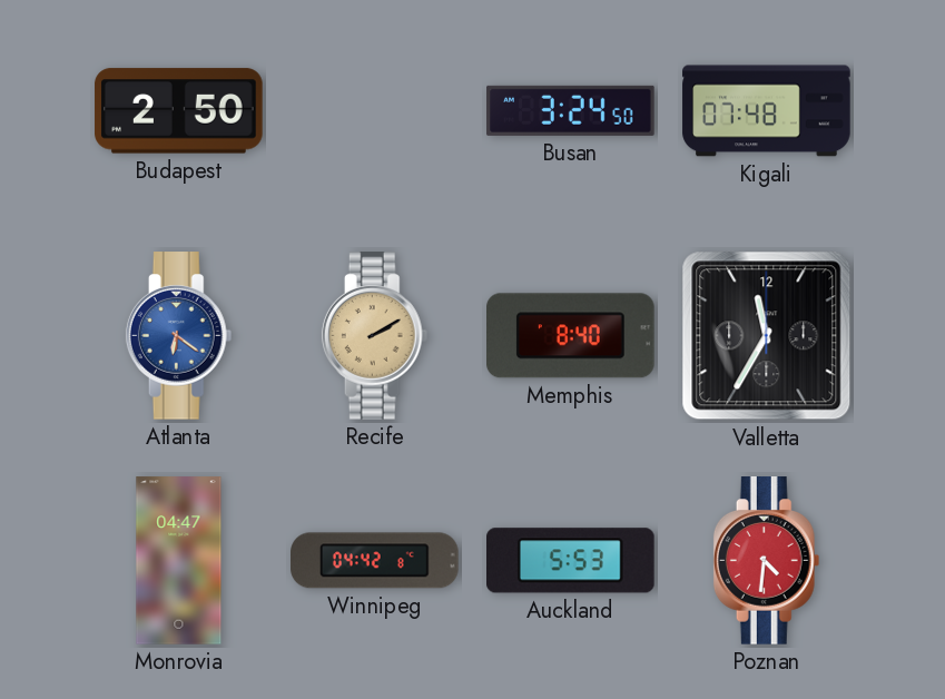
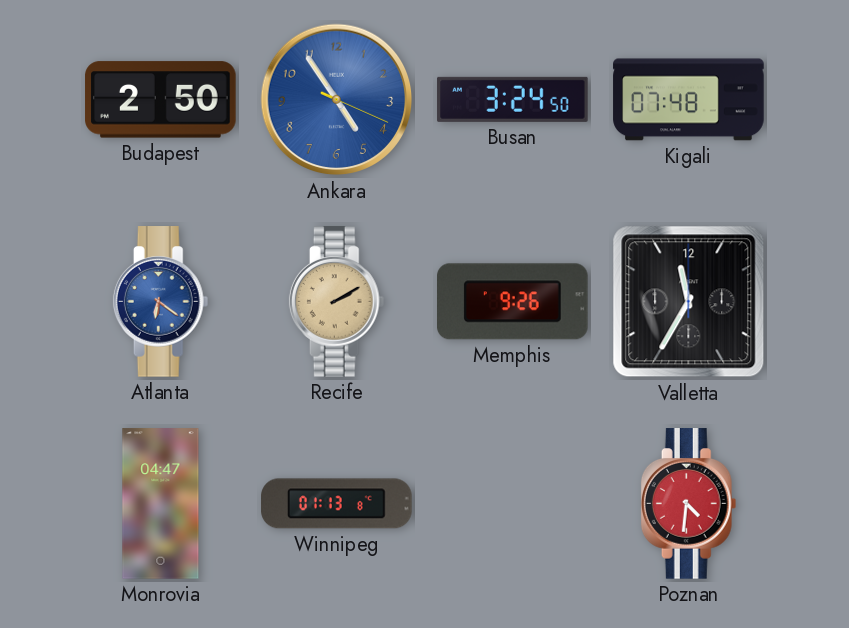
Ankara: none -> 4:54
Memphis: 8:40 -> 9:26
Winnipeg: 04:42 -> 01:13
Auckland: 5:53 -> none
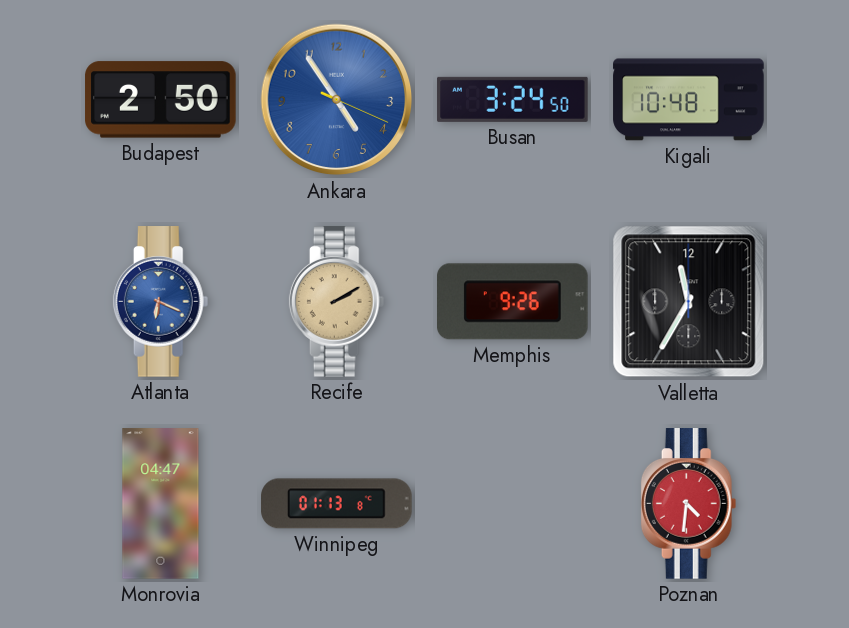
Kigali: 07:48 -> 10:48
Atlanta: 6:21 -> 6:19
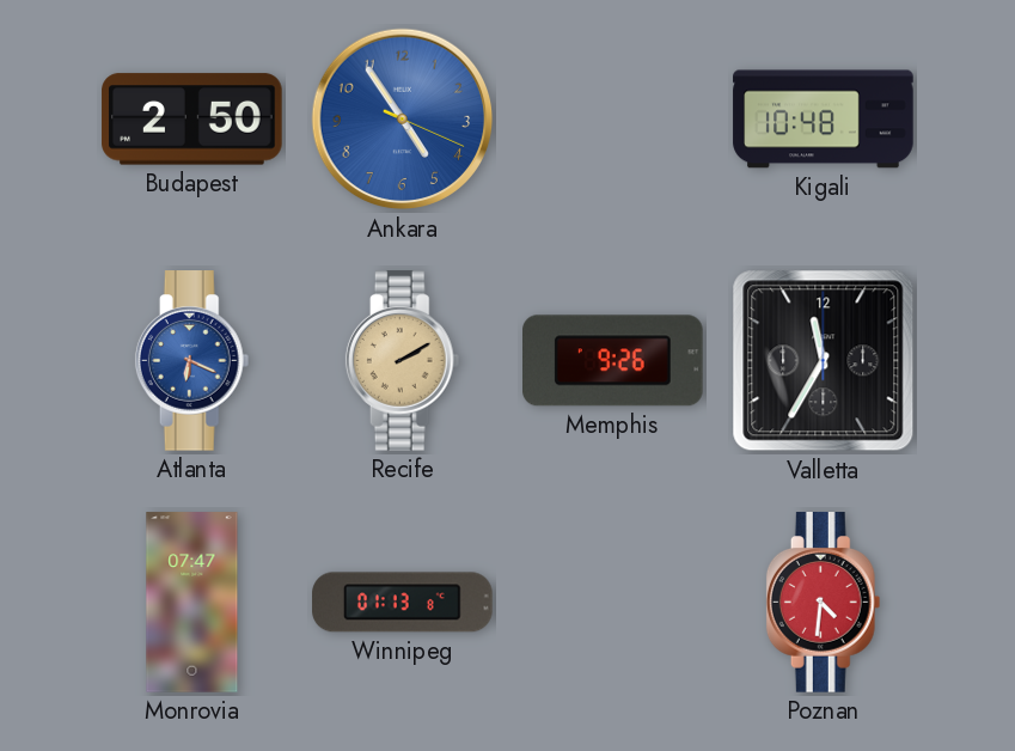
Busan: 3:24 -> none
Monrovia: 04:47 -> 07:47
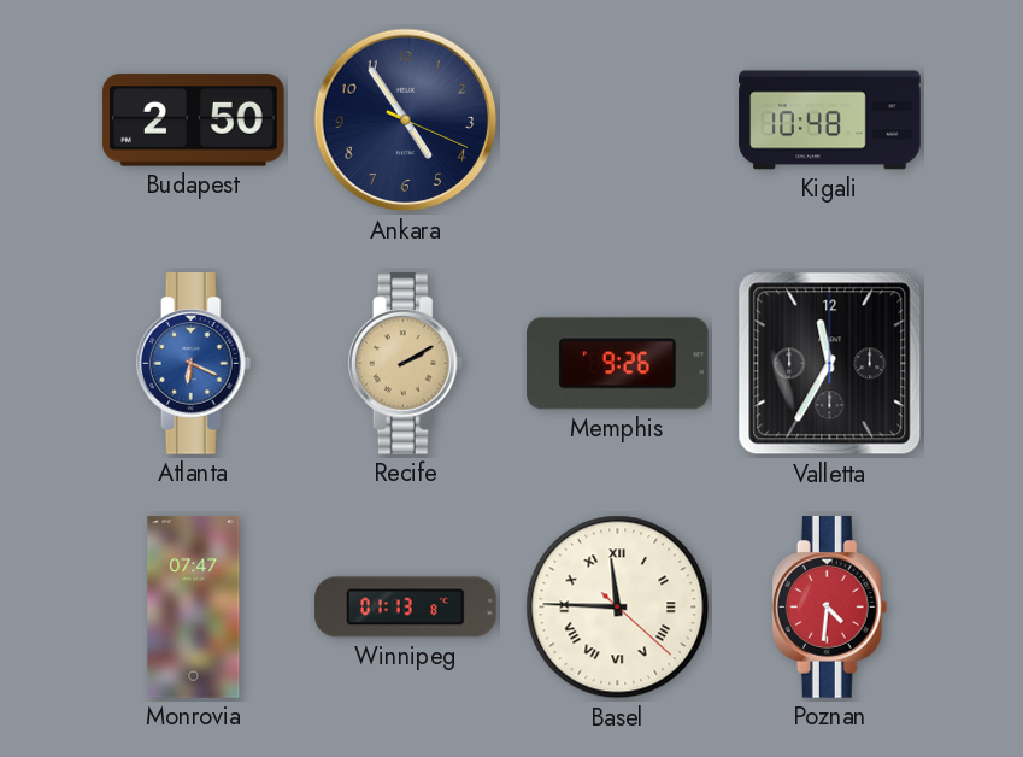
Ankara dial: blue -> navy
Basel: none -> 11:45
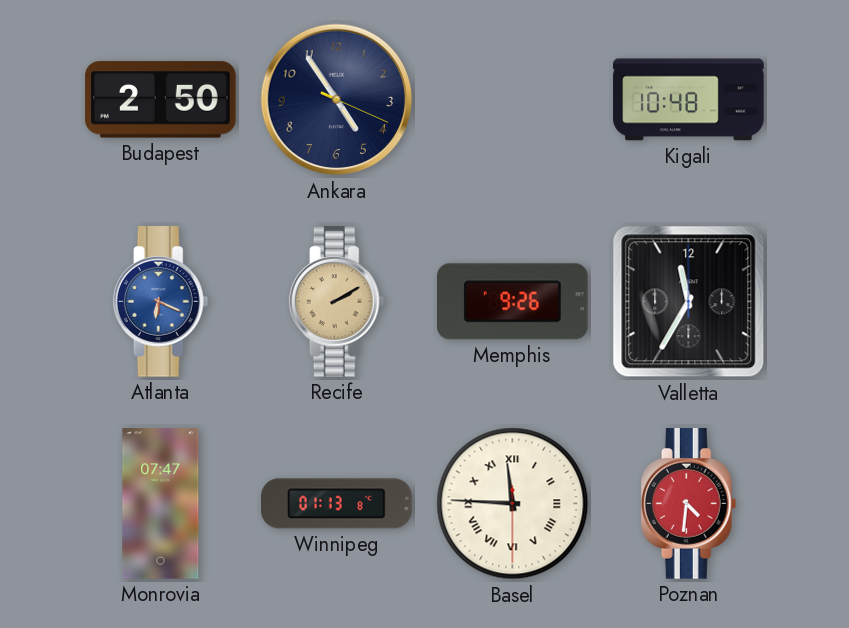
Basel: 11:45:22 -> 11:45:30
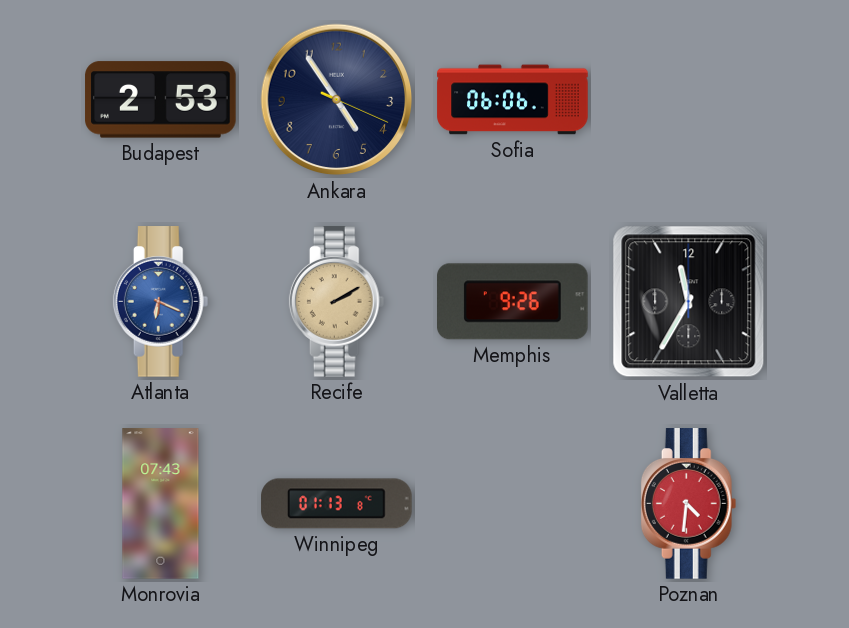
Budapest: 2:50 -> 2:53
Sofia: none -> 06:06
Kigali: 10:48 -> none
Monrovia: 07:47 -> 07:43
Basel: 11:45 -> none
